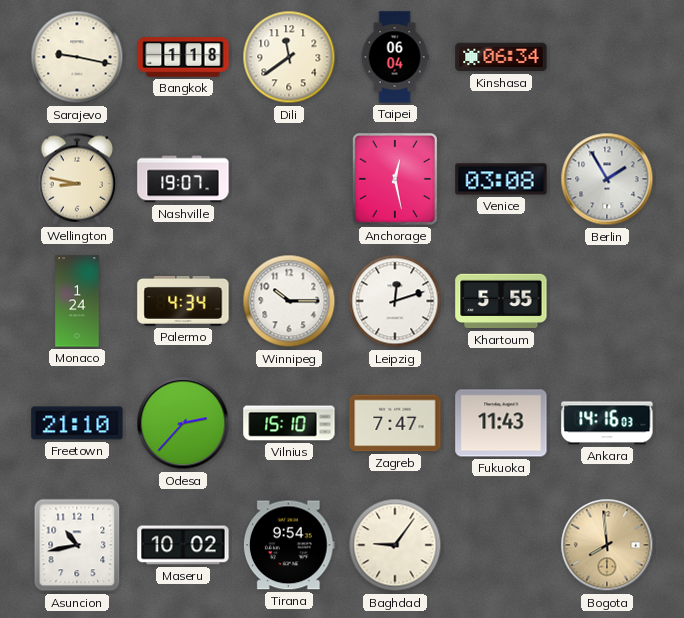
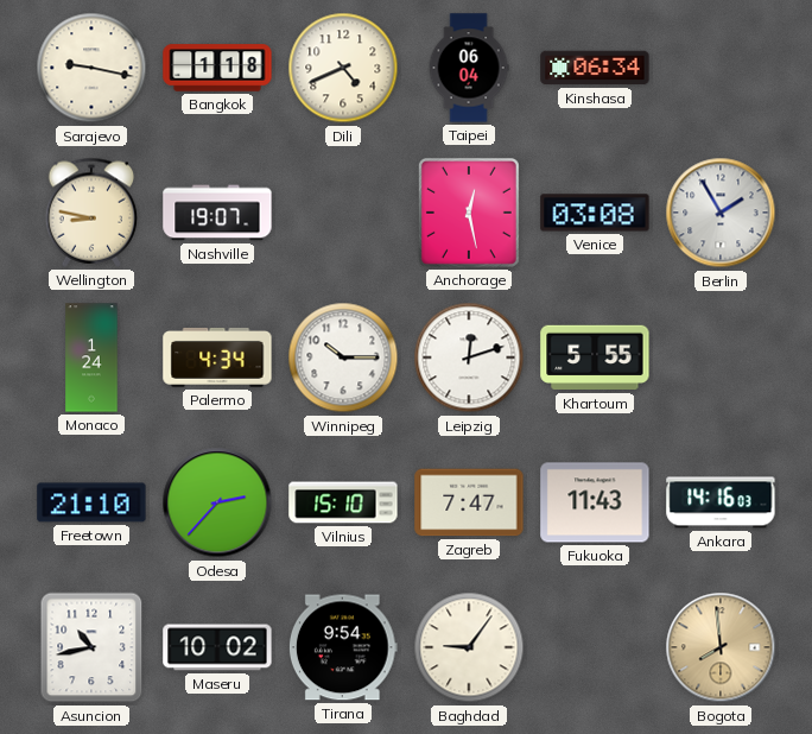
Dili: 11:39 -> 4:41
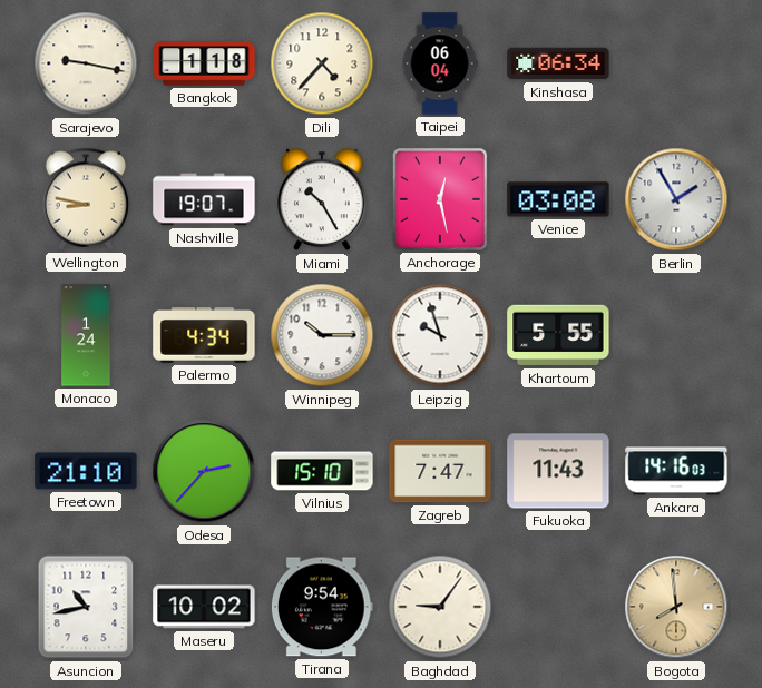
Dili: 4:41 -> 4:37
Miami: none -> 10:25
Leipzig: 12:12 -> 9:57
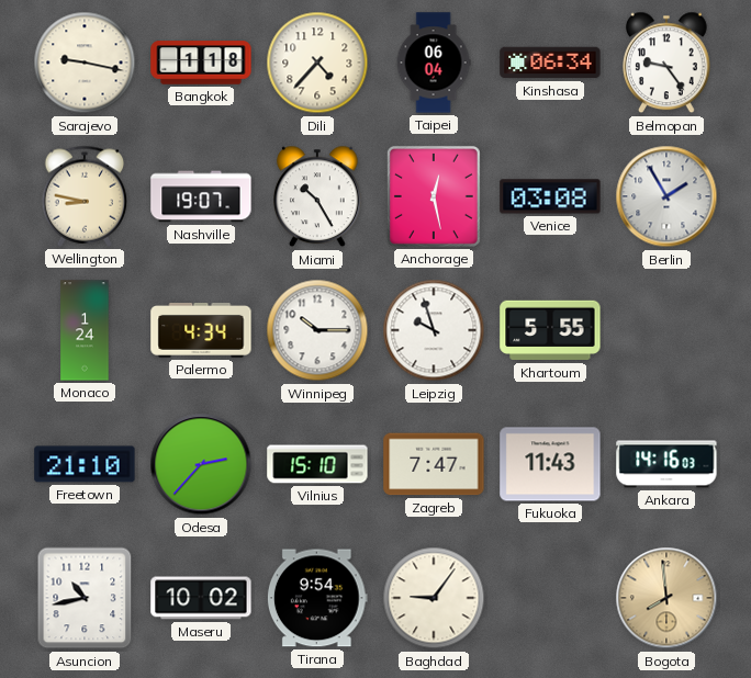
Belmopan: none -> 9:24
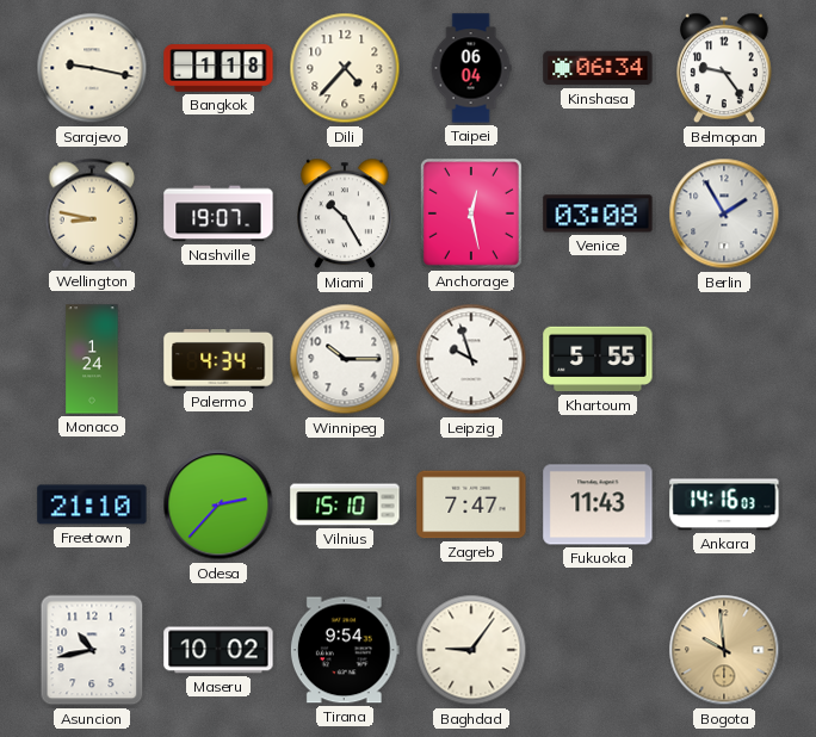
Bogota: 7:59 -> 9:59
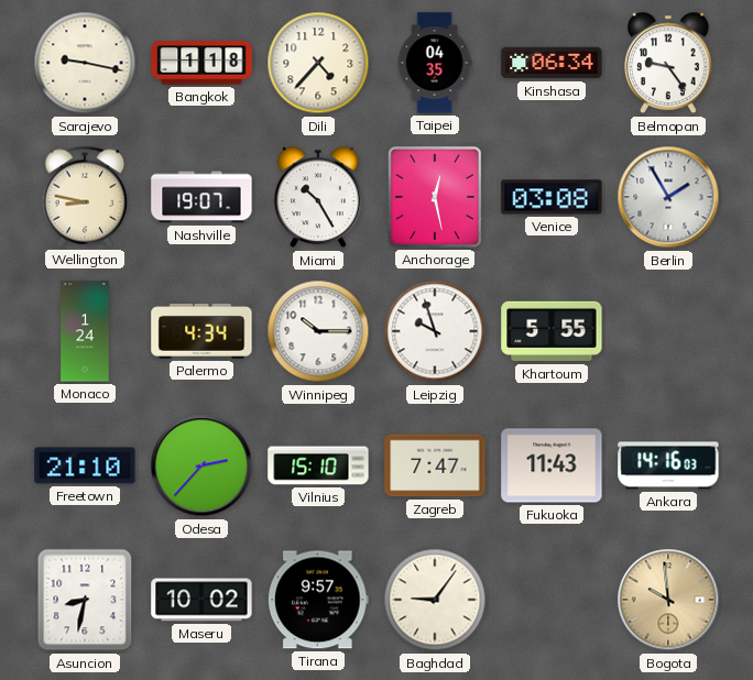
Taipei: 06:04 -> 04:35
Asuncion: 10:43 -> 8:32
Tirana: 9:54 -> 9:57
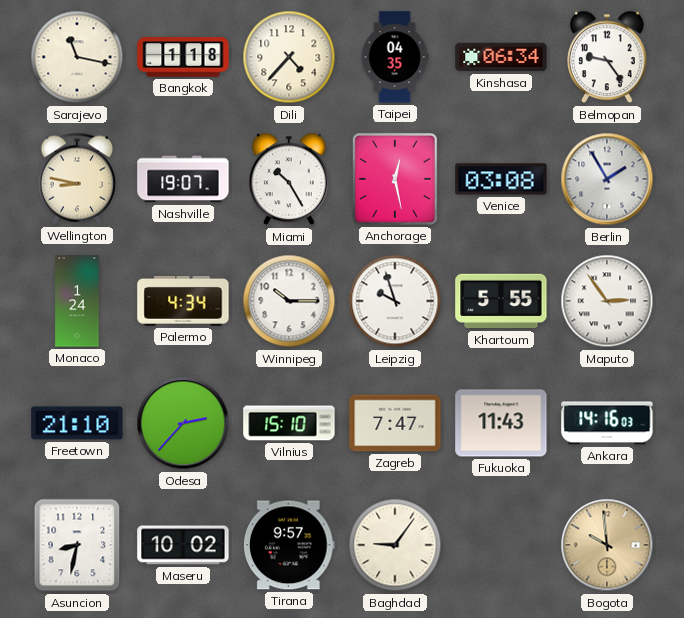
Sarajevo: 9:17 -> 11:17
Maputo: none -> 2:54
